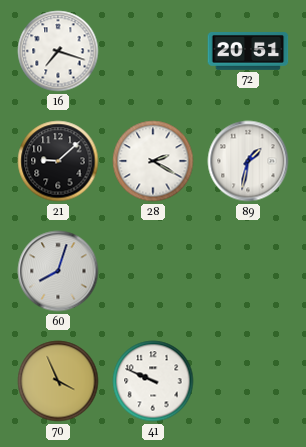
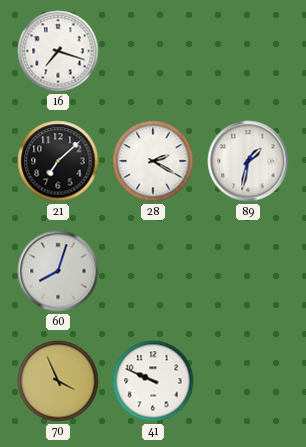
72: 20:51 -> none
21: 9:08 -> 7:08
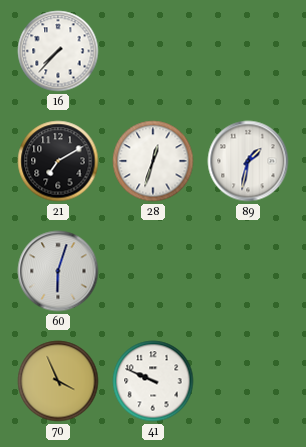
16: 7:18 -> 7:37
21: 7:08 -> 7:10
28: 2:20 -> 12:33
60: 8:03 -> 6:03
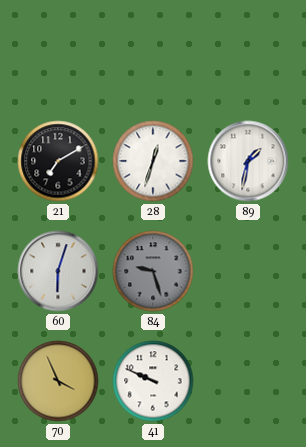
16: 7:37 -> none
84: none -> 9:27
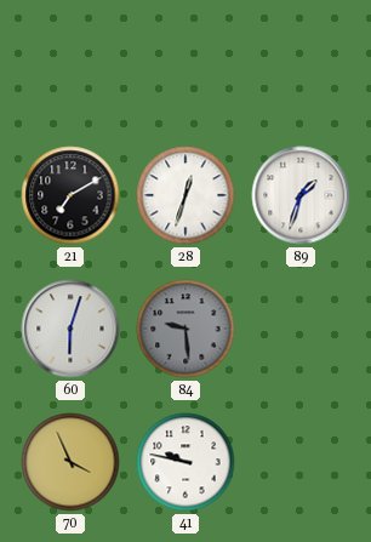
89: 1:32 -> 1:33
84: 9:27 -> 9:29
41: 9:49 -> 9:47
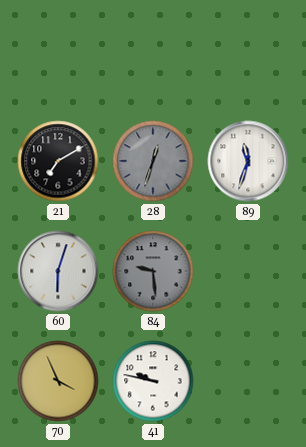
28 dial: white -> grey
89: 1:33 -> 11:33
